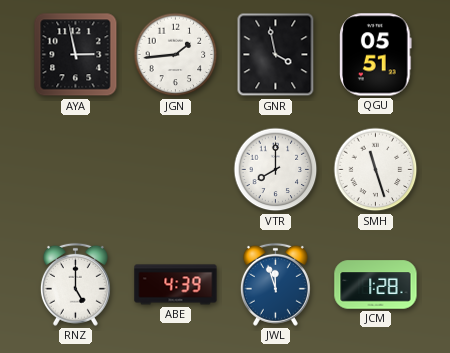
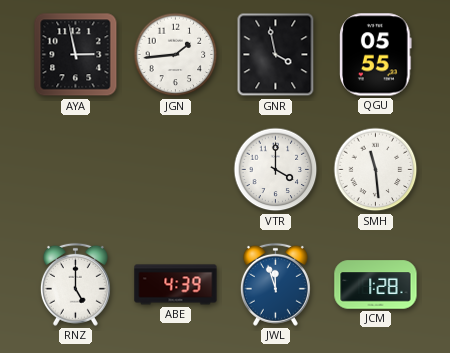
QGU: 05:51 -> 05:55
VTR: 8:00 -> 4:00
SMH: 11:27 -> 11:29
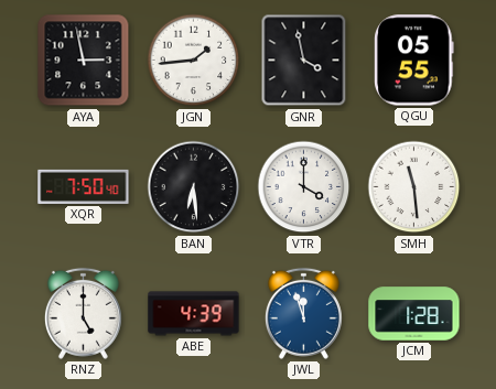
XQR: none -> 7:50
BAN: none -> 6:29
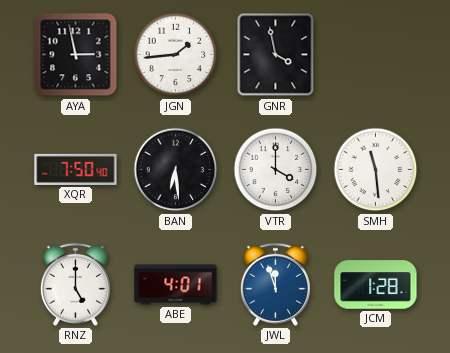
QGU: 05:55 -> none
ABE: 4:39 -> 4:01
